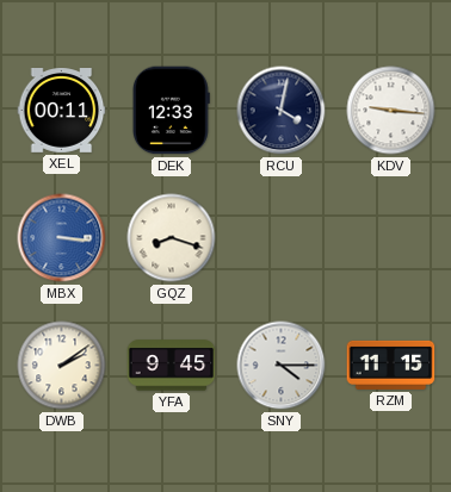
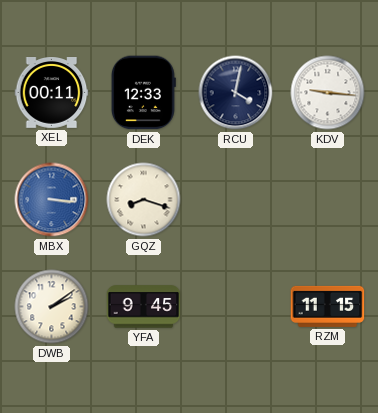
SNY: 4:15 -> none
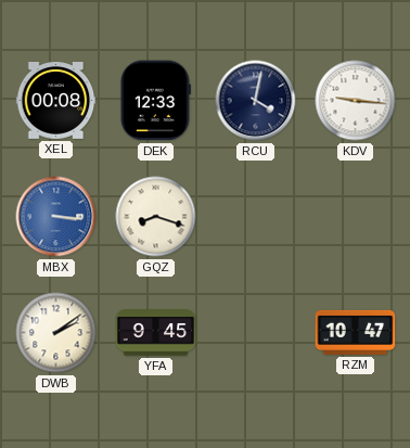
XEL: 00:11 -> 00:08
RZM: 11:15 -> 10:47
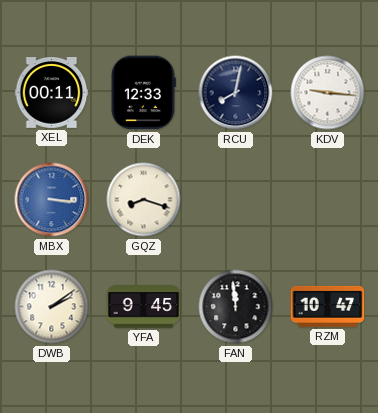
XEL: 00:08 -> 00:11
RCU: 4:02 -> 8:02
FAN: none -> 11:59
